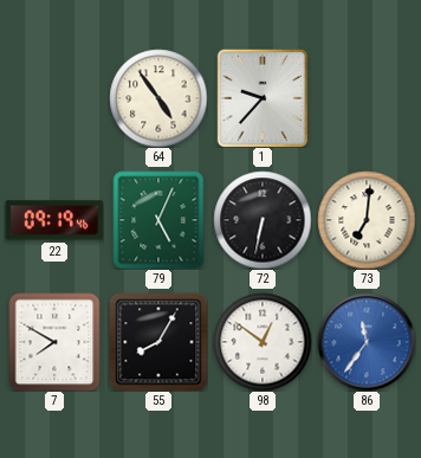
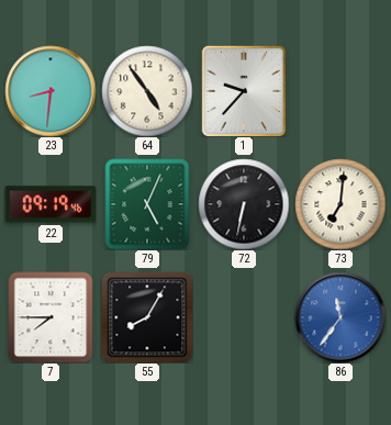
23: none -> 8:31
7: 7:50 -> 7:45
98: 12:51 -> none
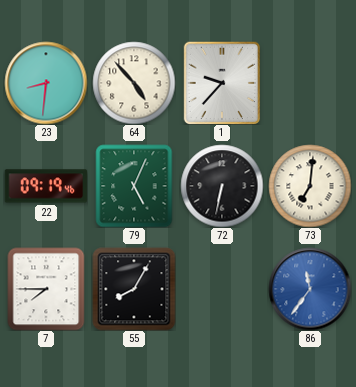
64: 4:54 -> 4:53
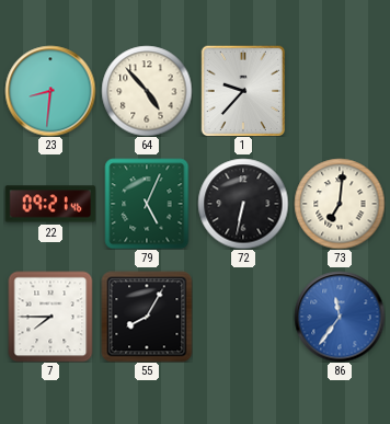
22: 09:19 -> 09:21
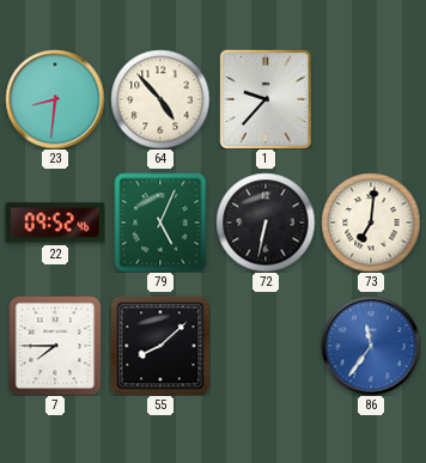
22: 09:21 -> 09:52
55: 8:05 -> 8:08
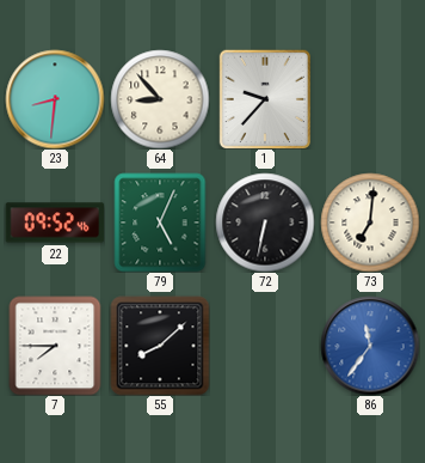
64: 4:53 -> 8:53
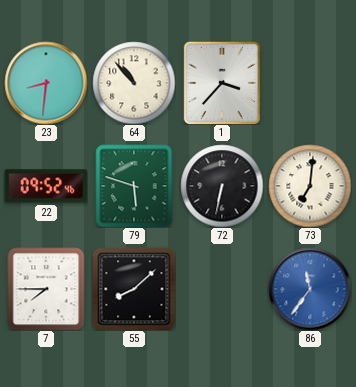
64: 8:53 -> 10:53
1: 9:37 -> 3:37
79: 5:04 -> 5:48
